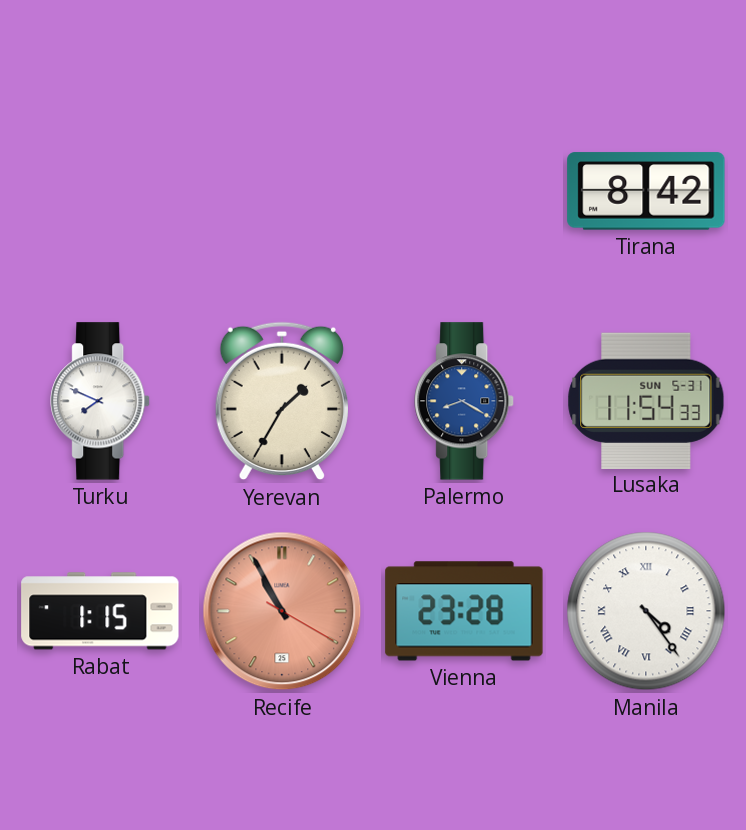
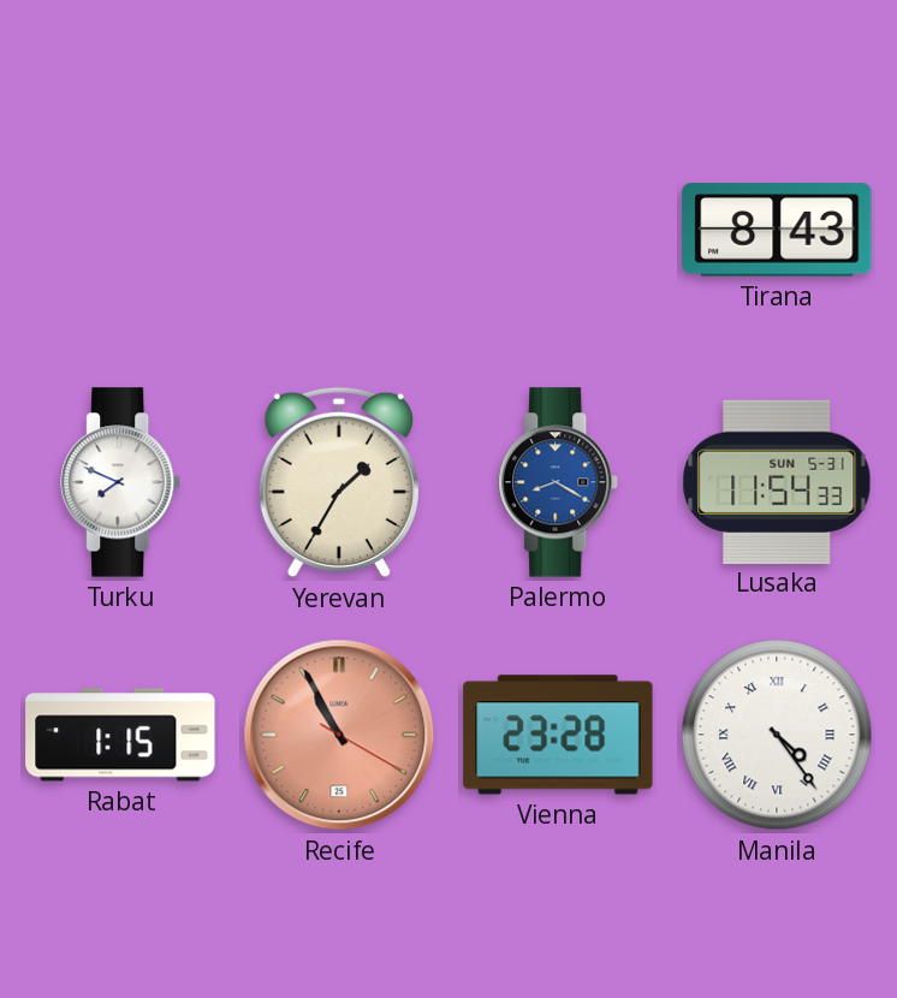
Tirana: 8:42 -> 8:43
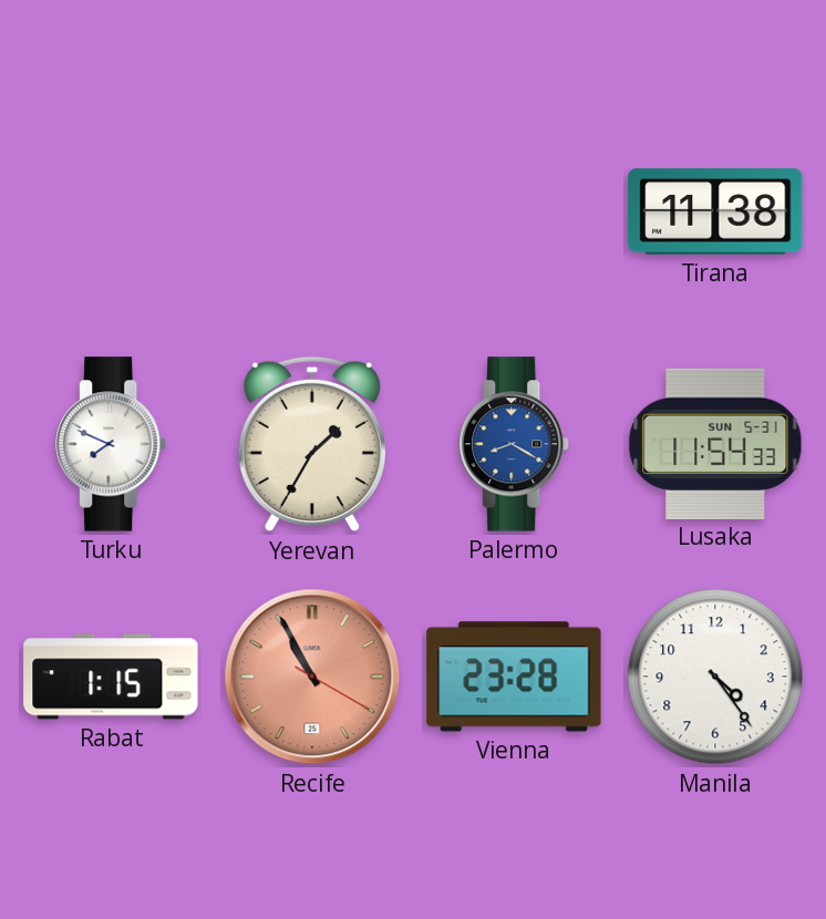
Tirana: 8:43 -> 11:38
Manila numerals: Roman -> Arabic
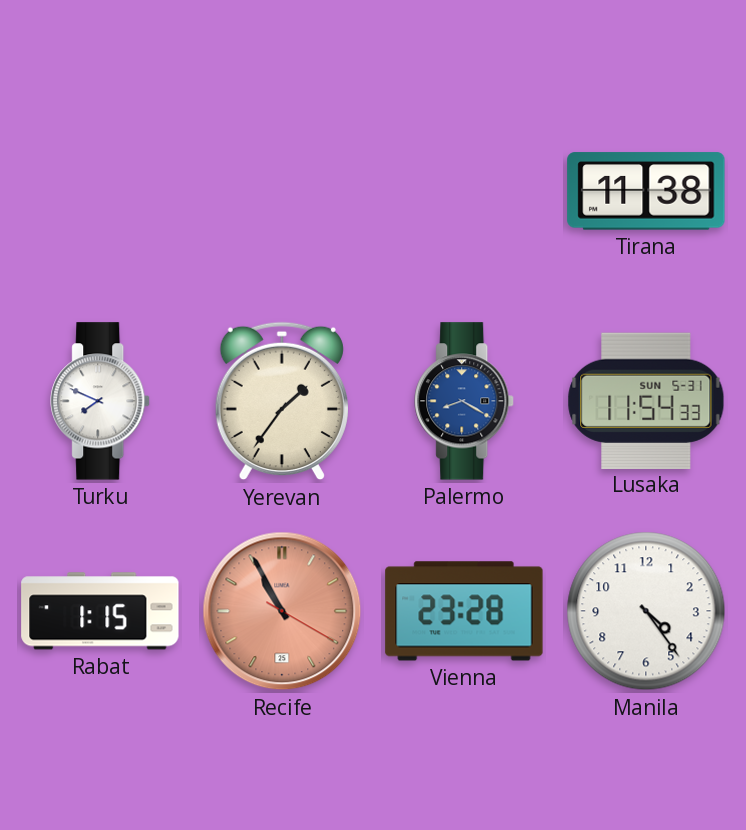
Yerevan: 1:35 -> 1:36
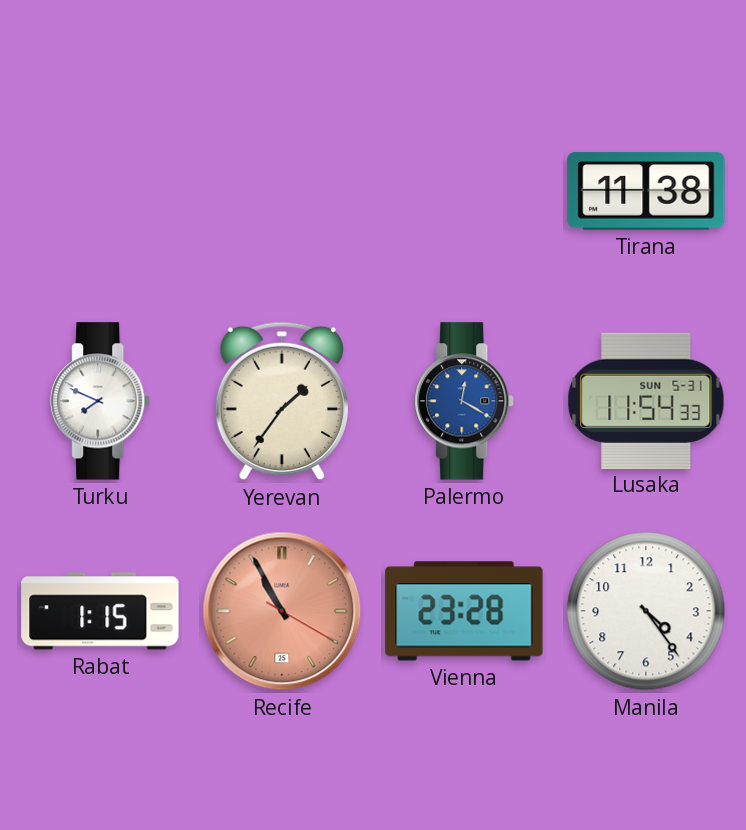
Palermo: 8:20 -> 12:20
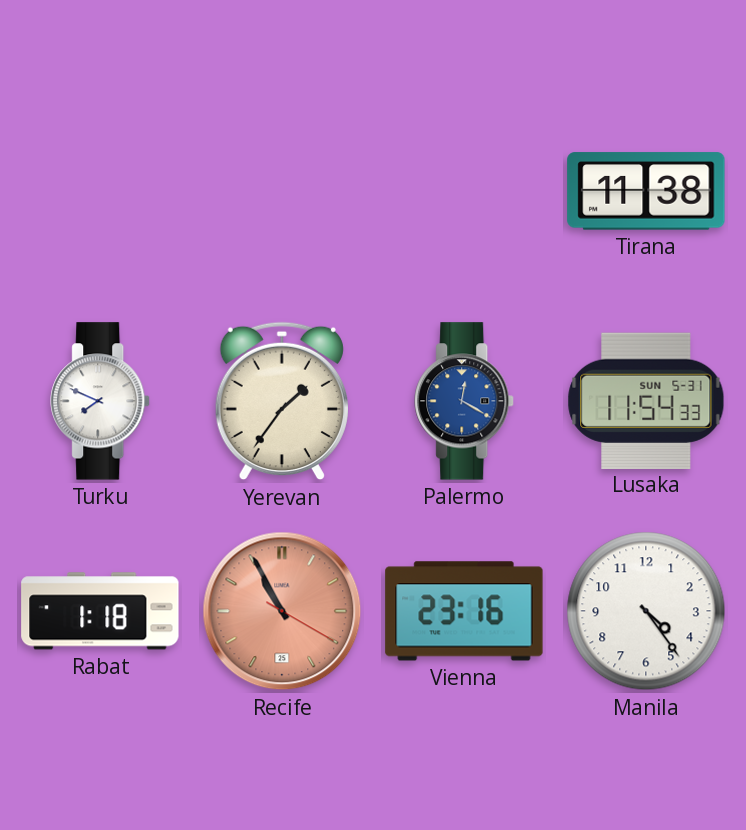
Rabat: 1:15 -> 1:18
Vienna: 23:28 -> 23:16
